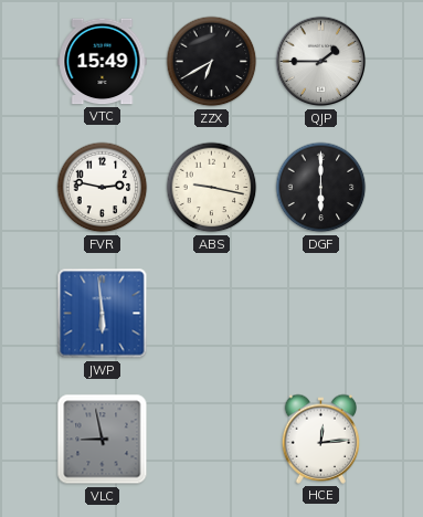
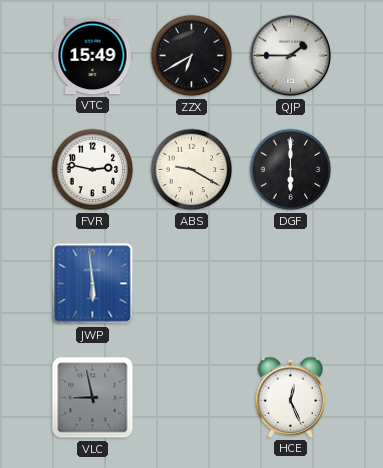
ABS: 9:17 -> 9:20
HCE: 12:14 -> 12:26
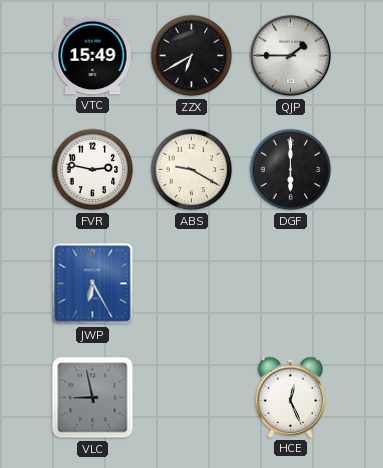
JWP: 5:59 -> 6:25
